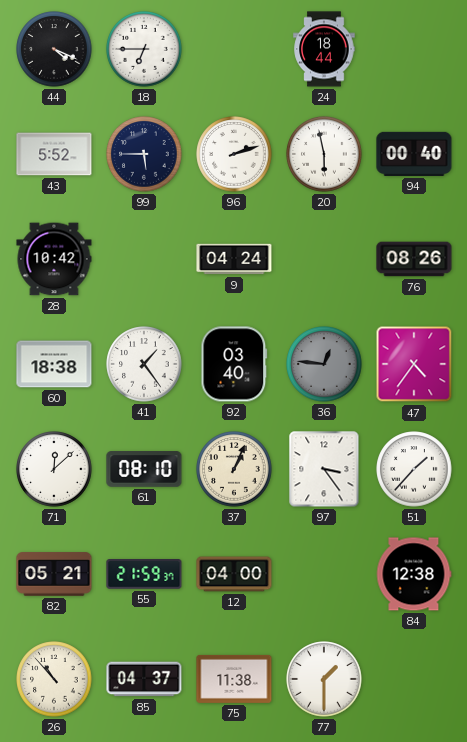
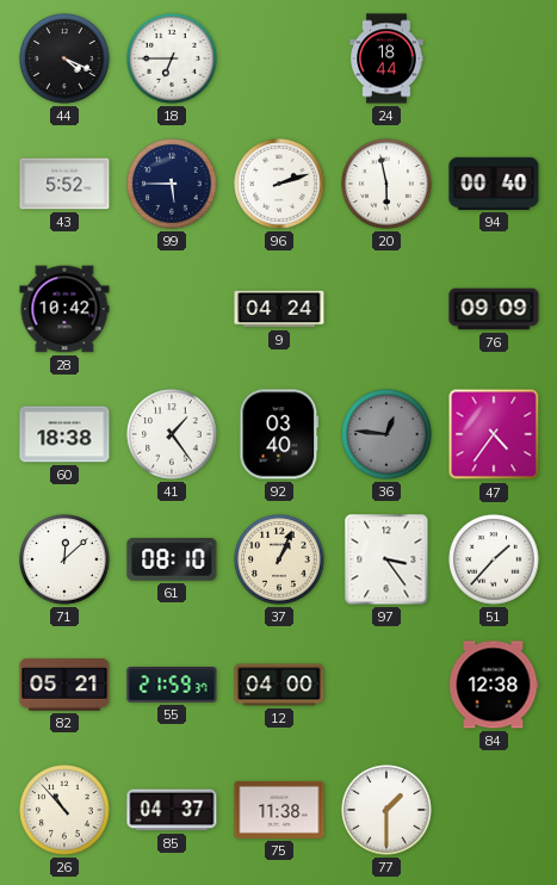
76: 08:26 -> 09:09
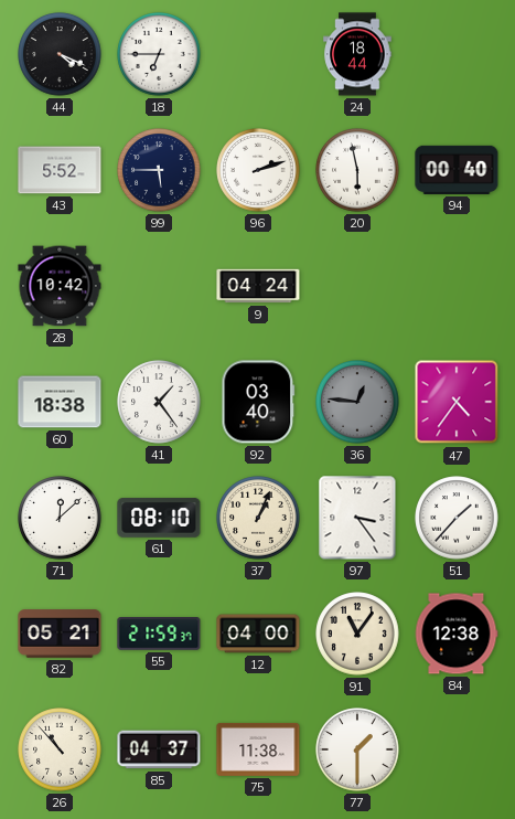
76: 09:09 -> none
91: none -> 11:06
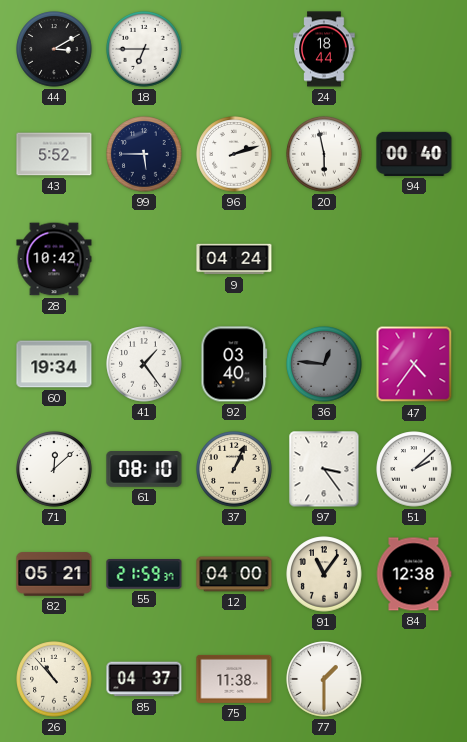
44: 4:19 -> 3:10
60: 18:38 -> 19:34
51: 1:37 -> 2:08
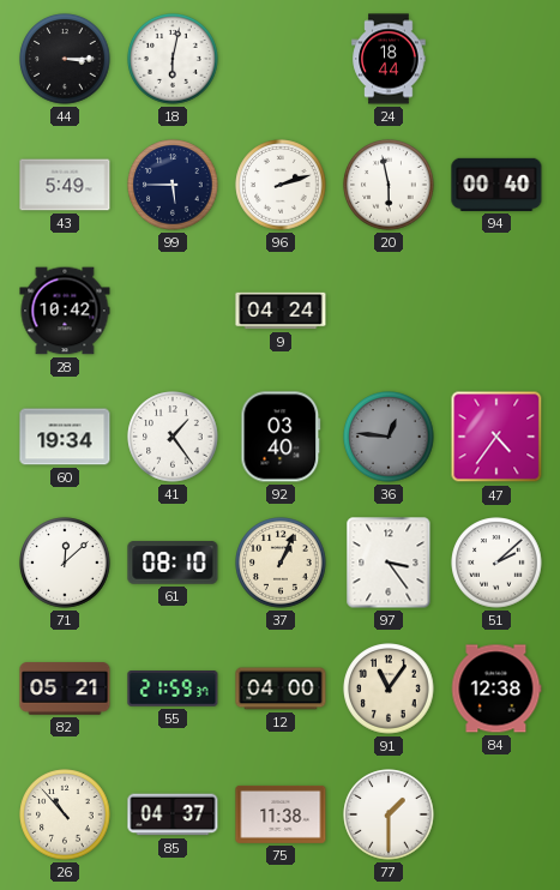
44: 3:10 -> 3:15
18: 6:45 -> 6:02
43: 5:52 -> 5:49
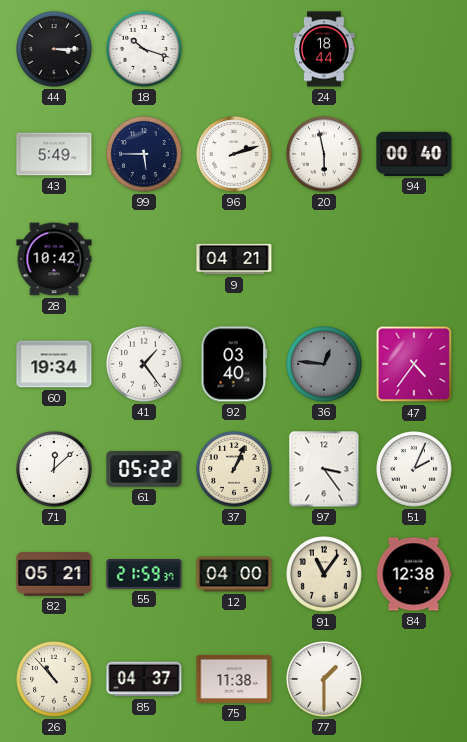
18: 6:02 -> 10:18
9: 04:24 -> 04:21
61: 08:10 -> 05:22
51: 2:08 -> 2:04
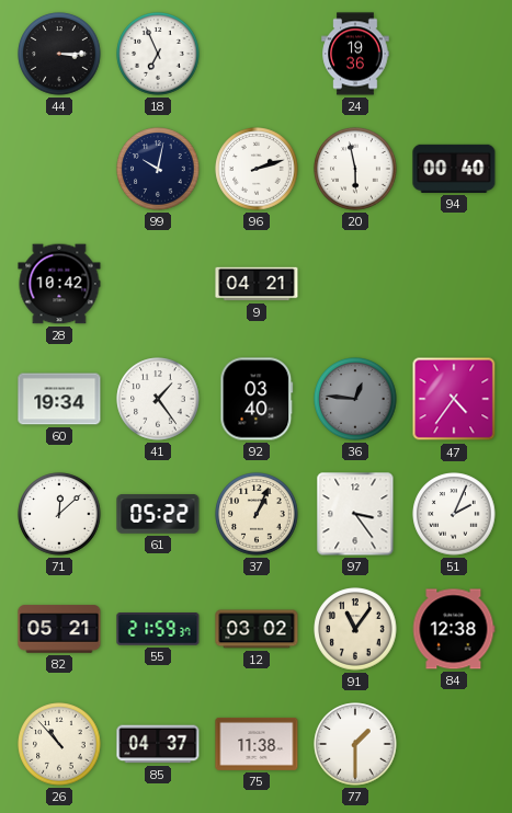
18: 10:18 -> 6:56
24: 18:44 -> 19:36
43: 5:49 -> none
99: 5:45 -> 10:02
12: 04:00 -> 03:02
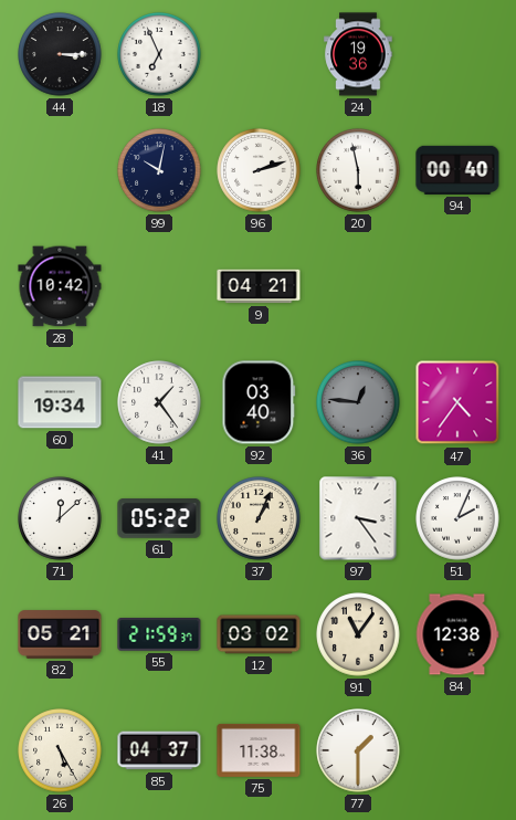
26: 10:53 -> 5:25
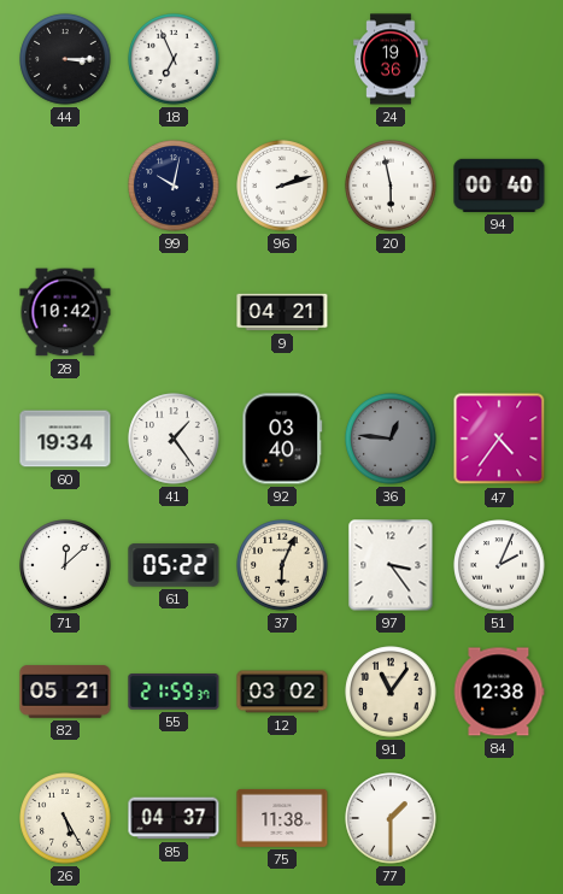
37: 1:04 -> 6:04
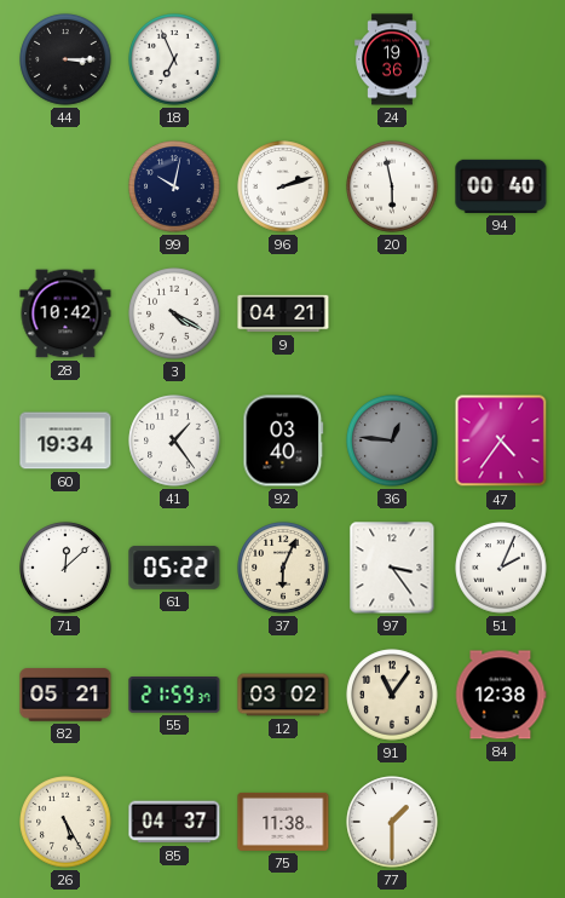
3: none -> 4:20
